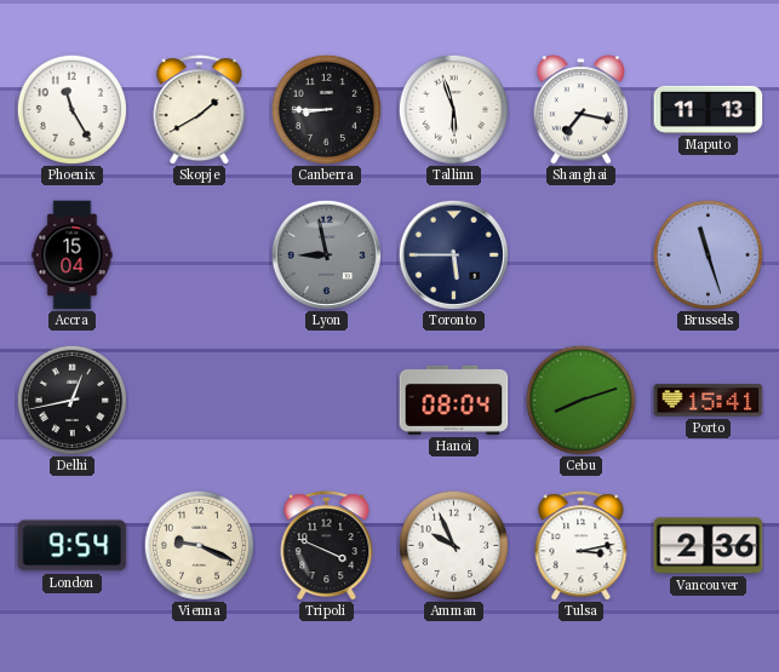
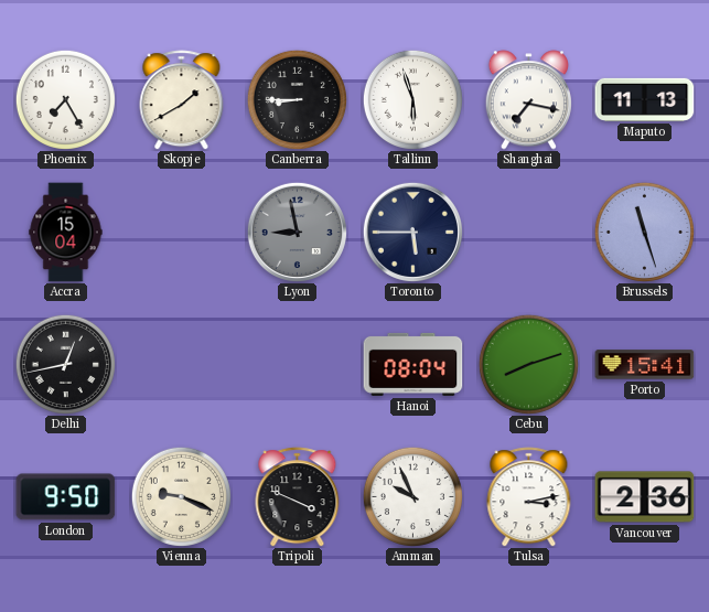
Phoenix: 11:25 -> 7:25
London: 9:54 -> 9:50
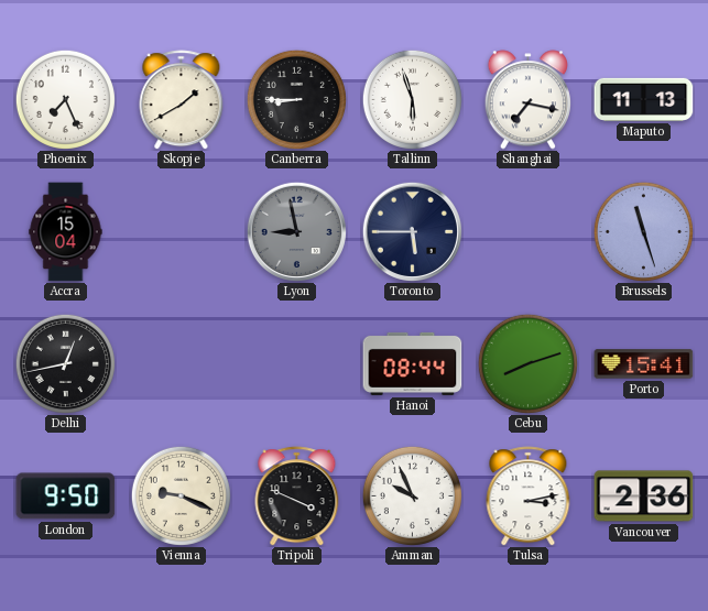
Phoenix: 7:25 -> 7:26
Hanoi: 08:04 -> 08:44
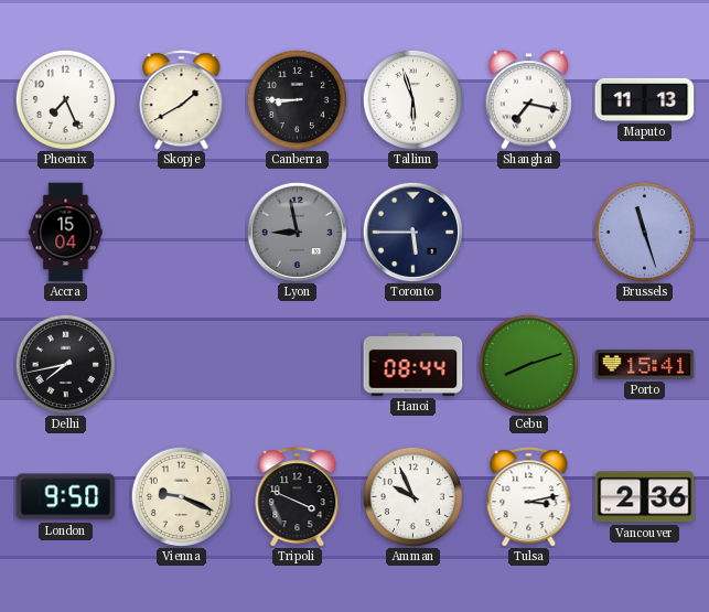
Delhi: 12:43 -> 7:43
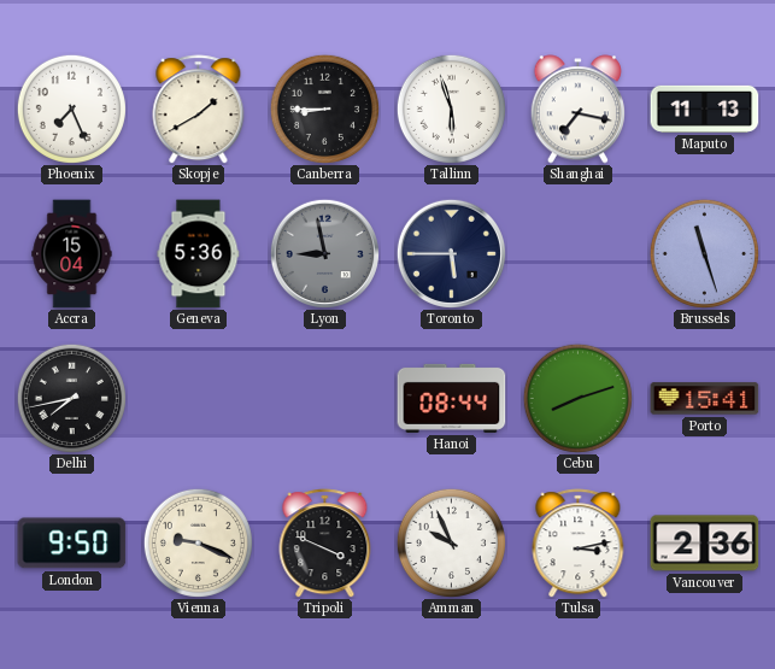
Geneva: none -> 5:36
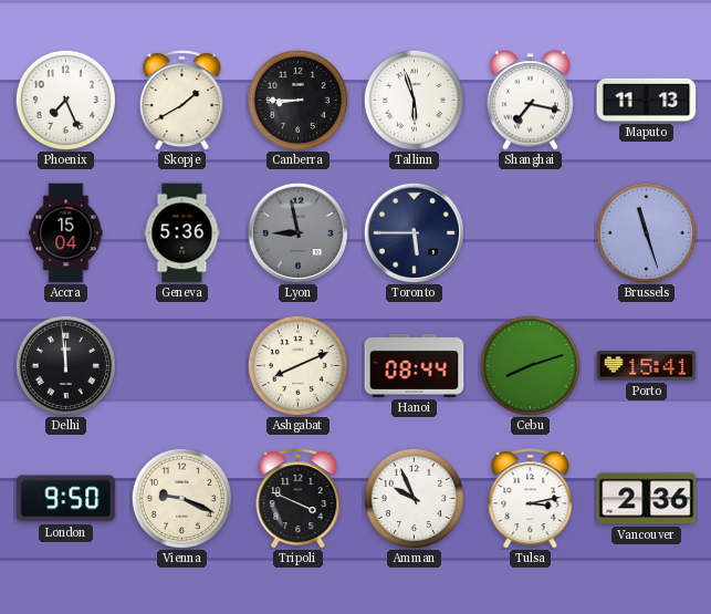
Delhi: 7:43 -> 11:59
Ashgabat: none -> 8:11
